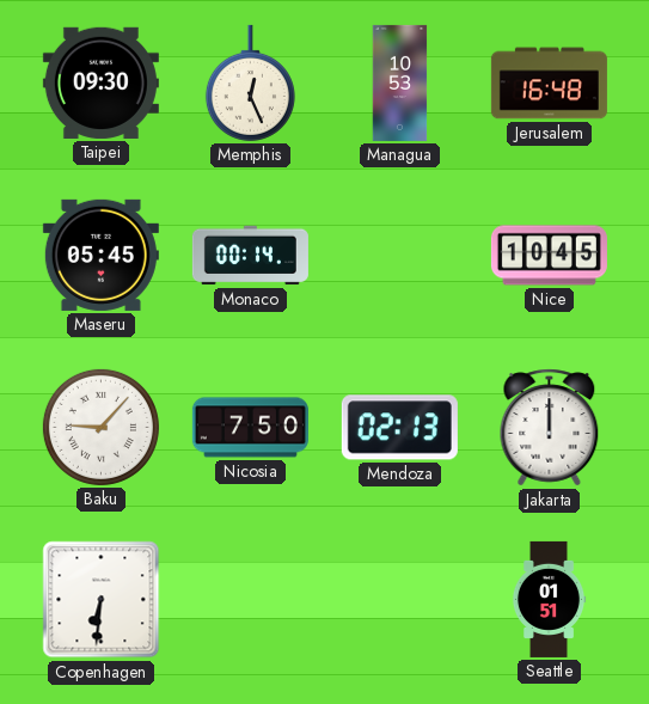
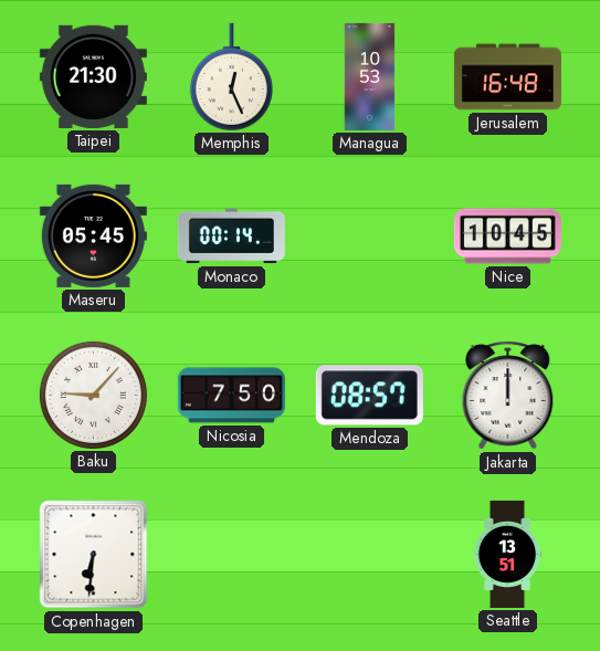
Taipei: 09:30 -> 21:30
Mendoza: 02:13 -> 08:57
Seattle: 01:51 -> 13:51
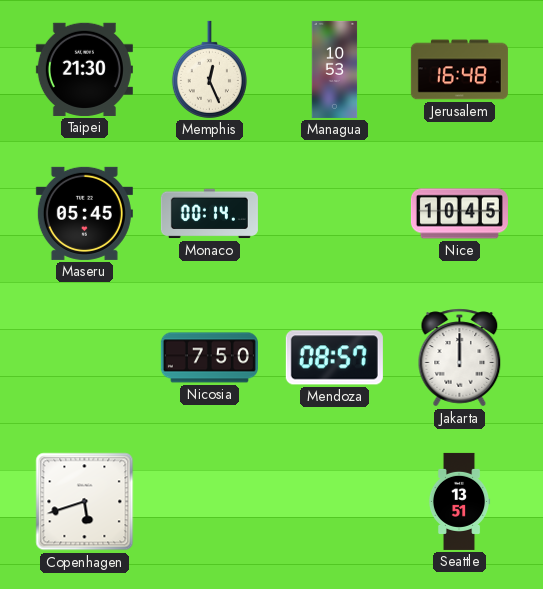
Baku: 9:07 -> none
Copenhagen: 6:31 -> 5:42
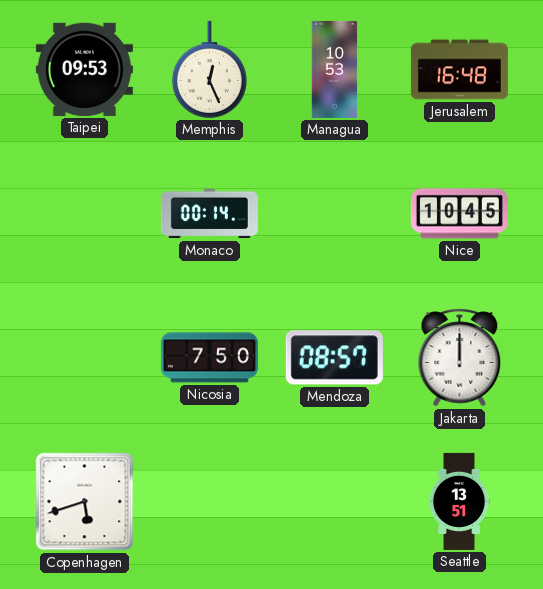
Taipei: 21:30 -> 09:53
Maseru: 05:45 -> none
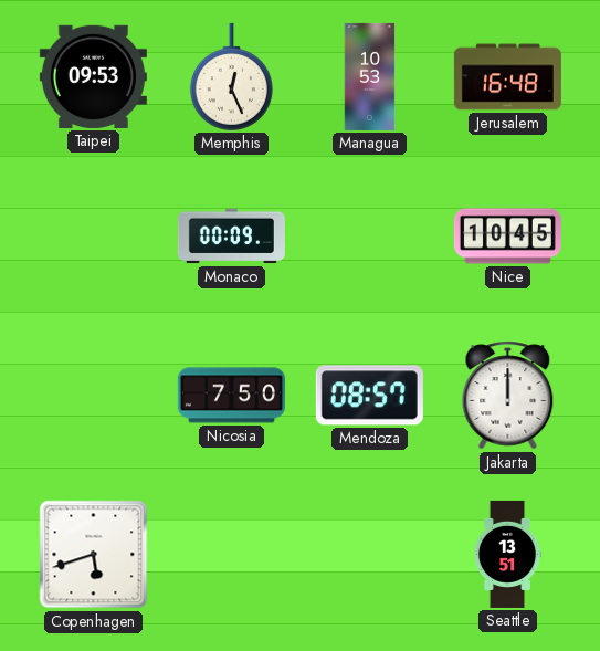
Monaco: 00:14 -> 00:09
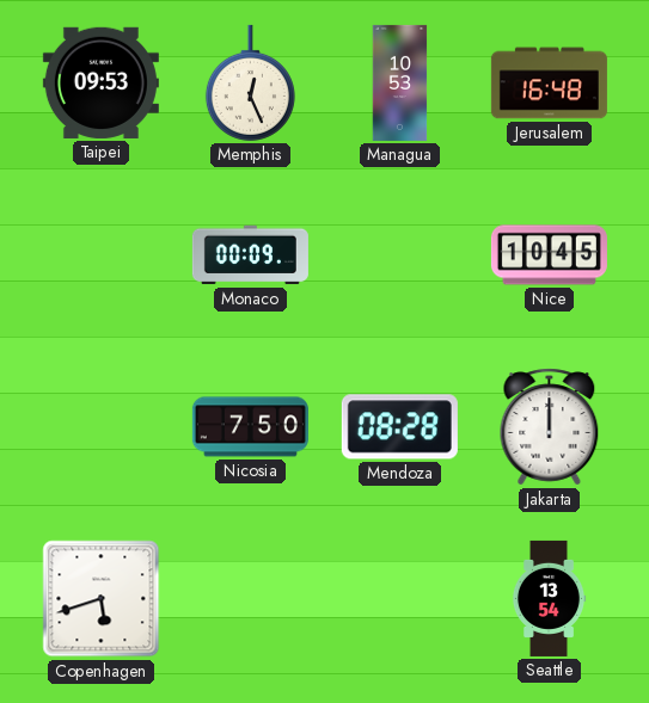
Mendoza: 08:57 -> 08:28
Seattle: 13:51 -> 13:54
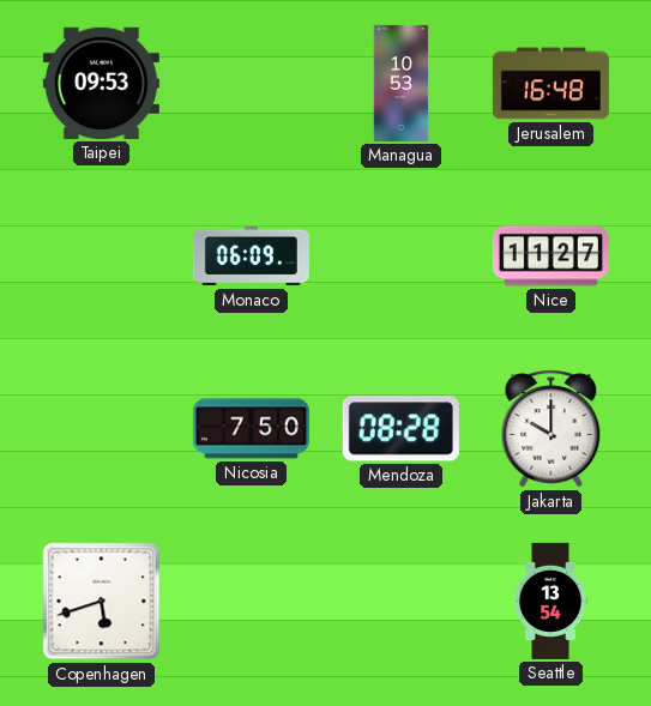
Memphis: 12:26 -> none
Monaco: 00:09 -> 06:09
Nice: 10:45 -> 11:27
Jakarta: 12:00 -> 10:00
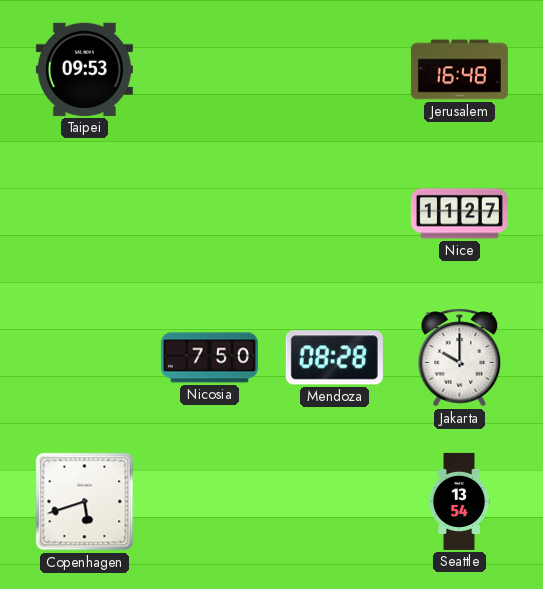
Managua: 10:53 -> none
Monaco: 06:09 -> none
